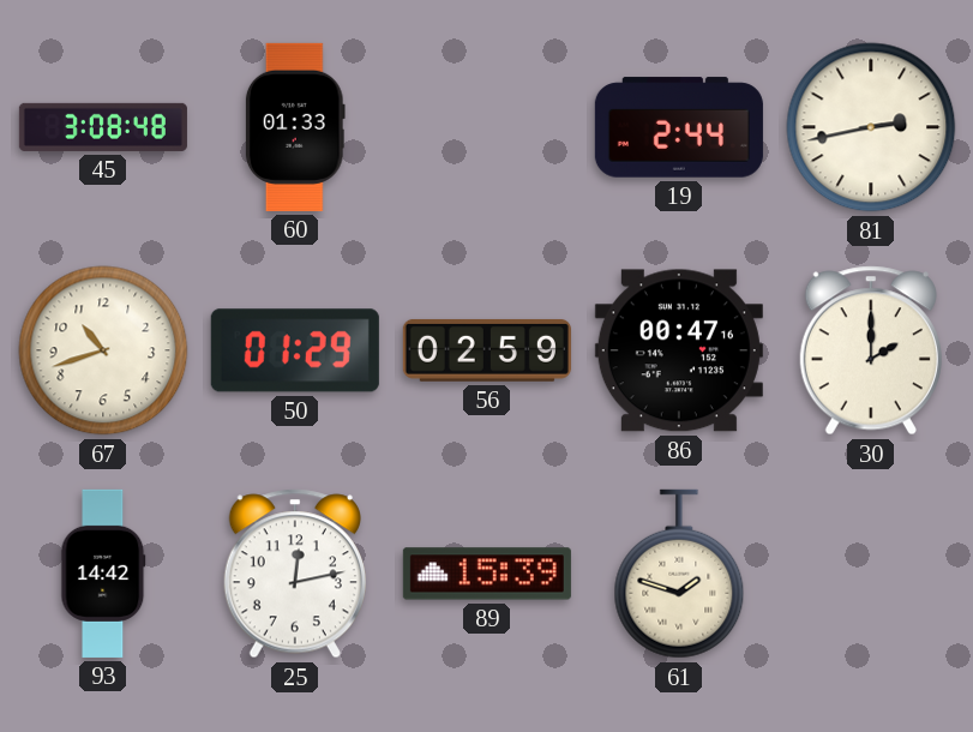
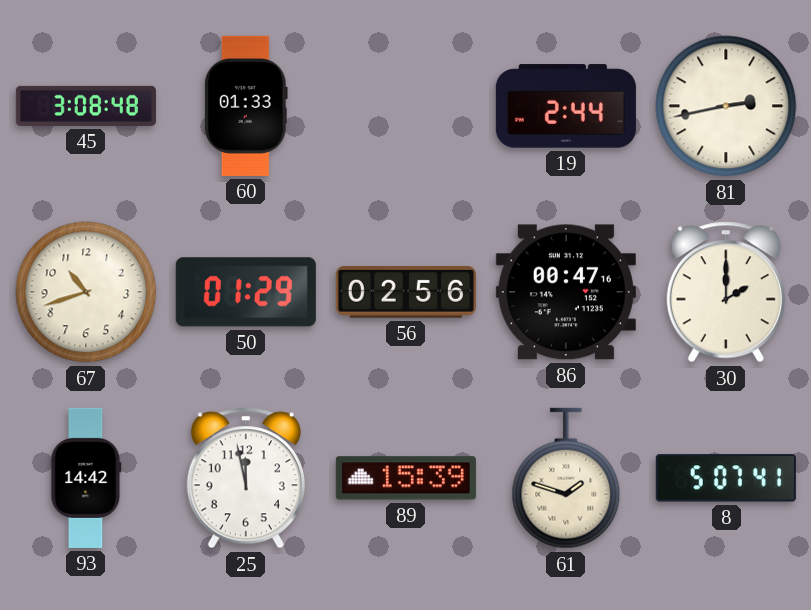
56: 02:59 -> 02:56
25: 12:13 -> 11:58
8: none -> 5:07
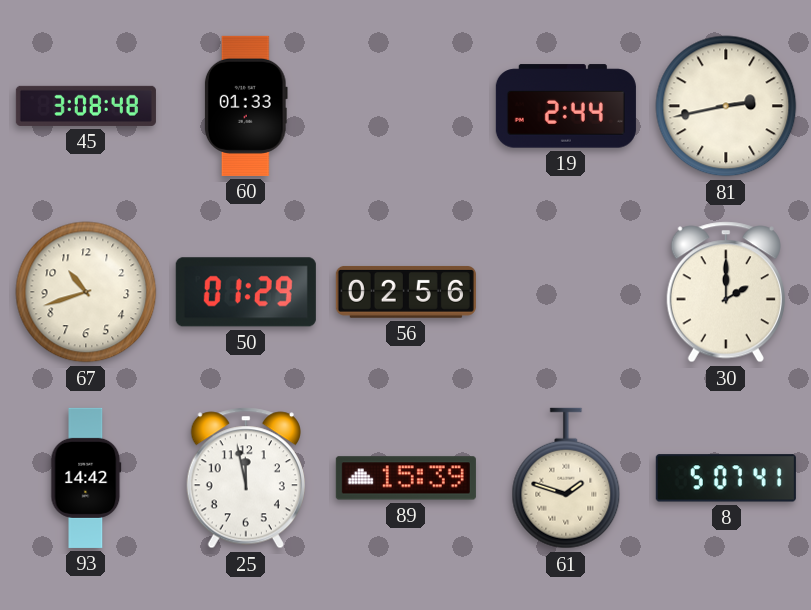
86: 00:47 -> none
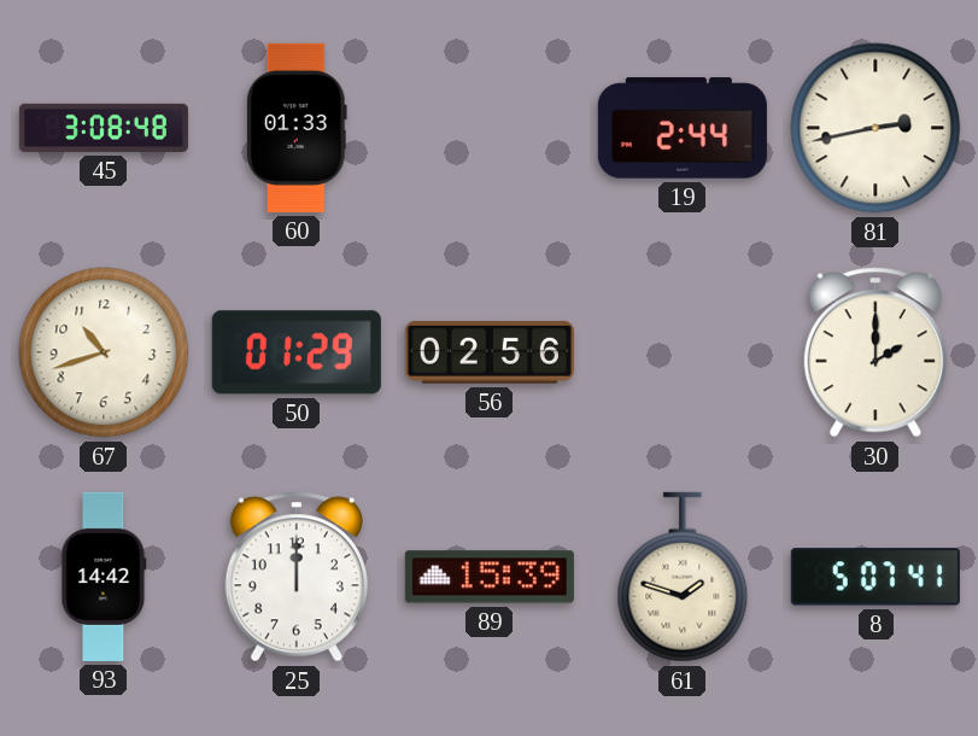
25: 11:58 -> 12:00
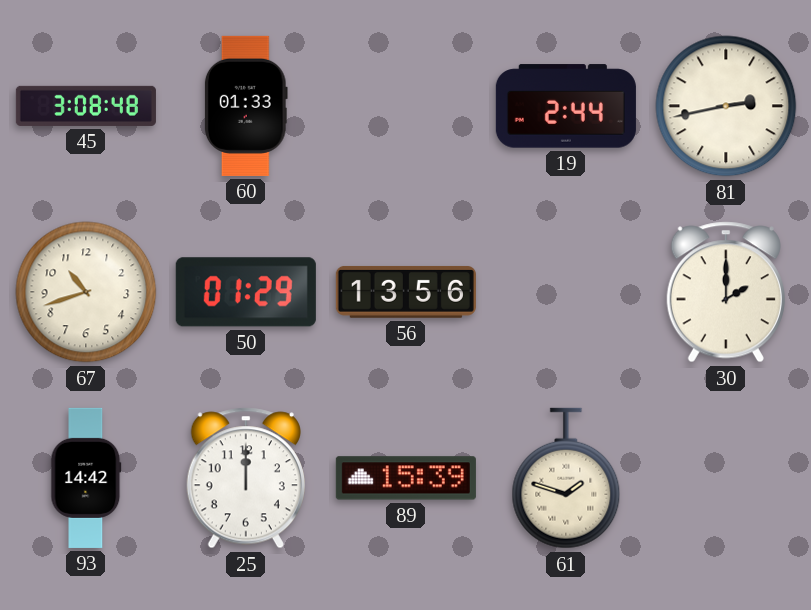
56: 02:56 -> 13:56
8: 5:07 -> none
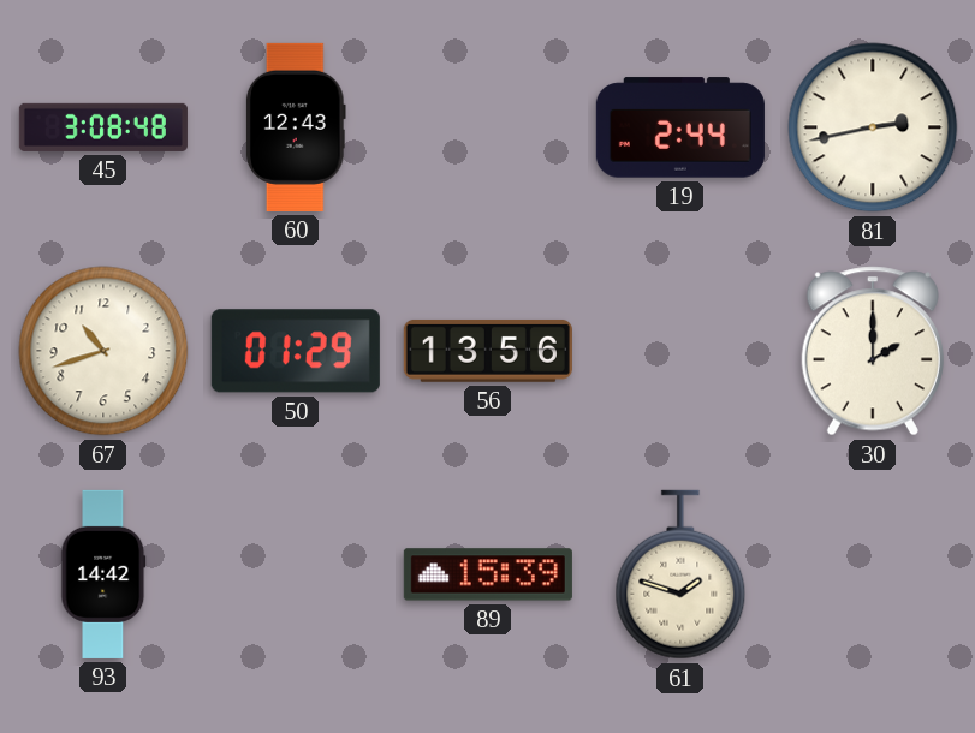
60: 01:33 -> 12:43
25: 12:00 -> none
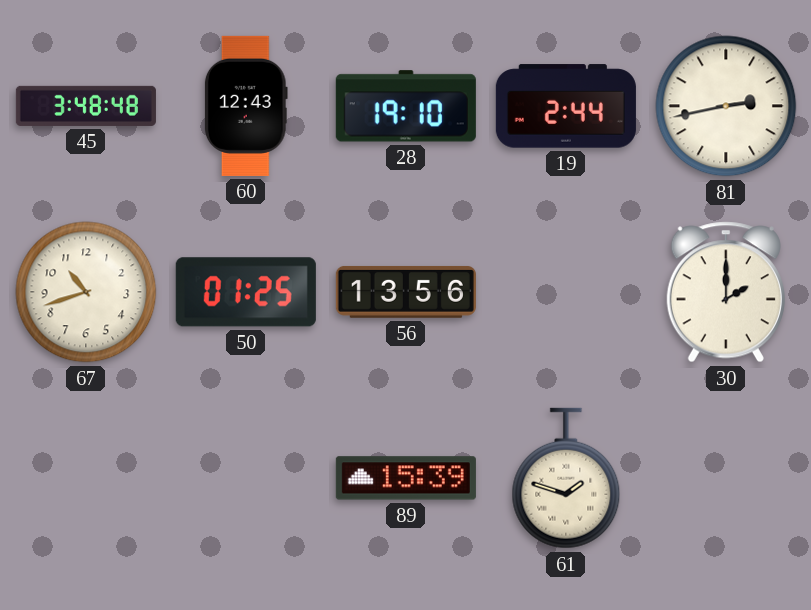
45: 3:08 -> 3:48
28: none -> 19:10
50: 01:29 -> 01:25
93: 14:42 -> none
